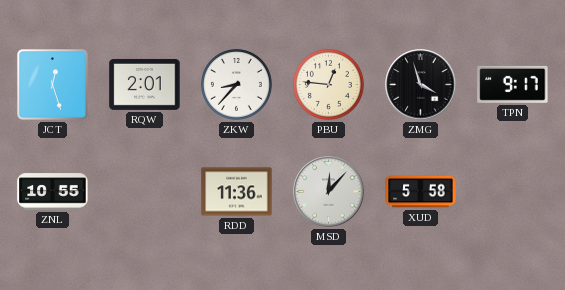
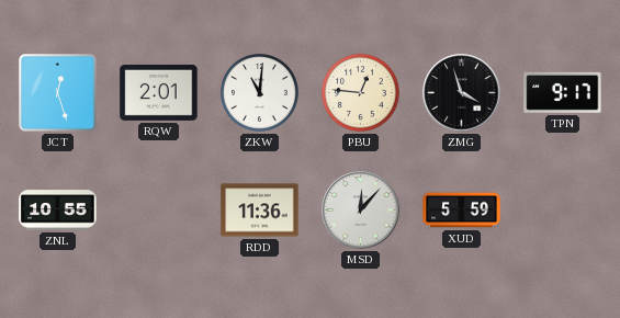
ZKW: 8:37 -> 11:01
XUD: 5:58 -> 5:59
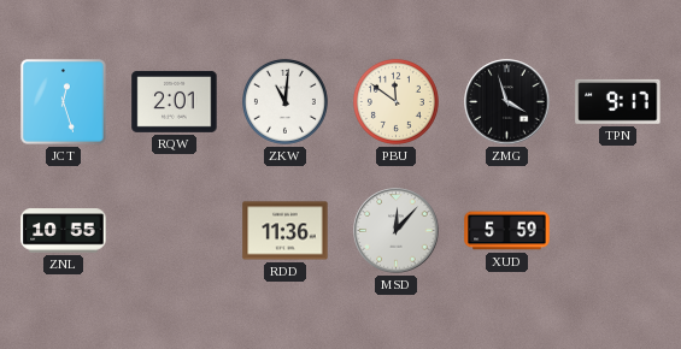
PBU: 12:46 -> 11:51
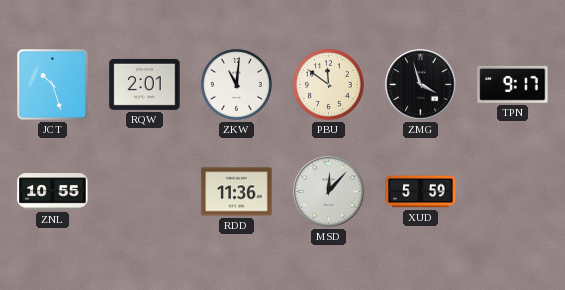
JCT: 12:27 -> 10:27
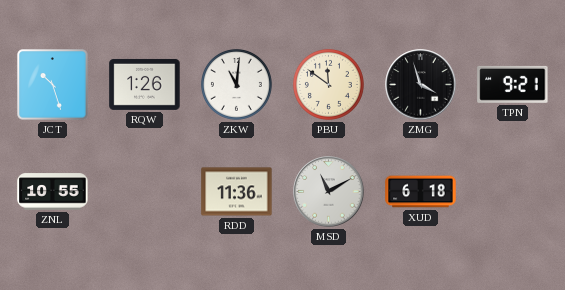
RQW: 2:01 -> 1:26
TPN: 9:17 -> 9:21
MSD: 12:07 -> 11:10
XUD: 5:59 -> 6:18
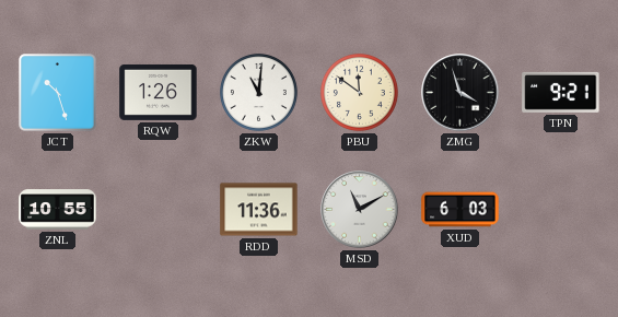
XUD: 6:18 -> 6:03
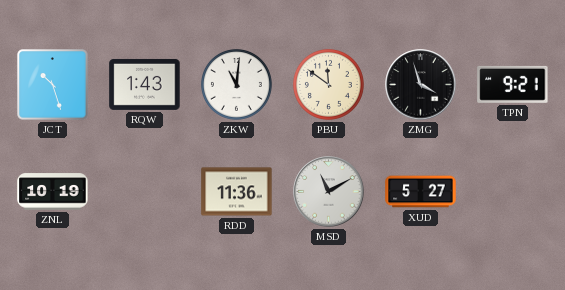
RQW: 1:26 -> 1:43
ZNL: 10:55 -> 10:19
XUD: 6:03 -> 5:27
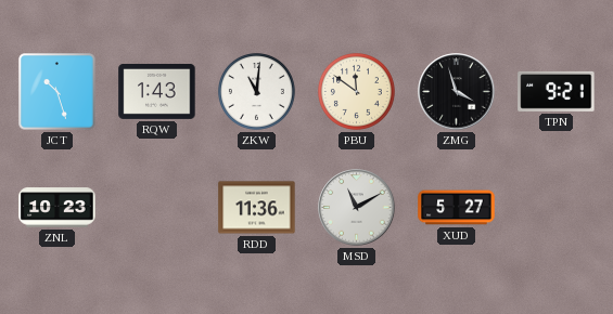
ZNL: 10:19 -> 10:23
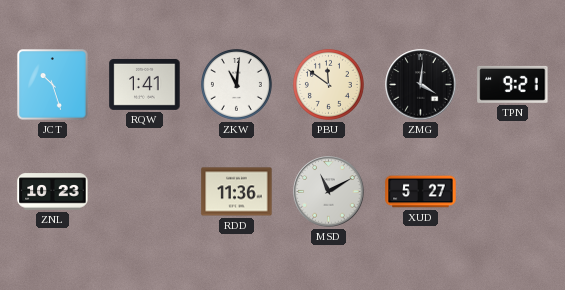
RQW: 1:43 -> 1:41
ZMG: 3:57 -> 4:01
